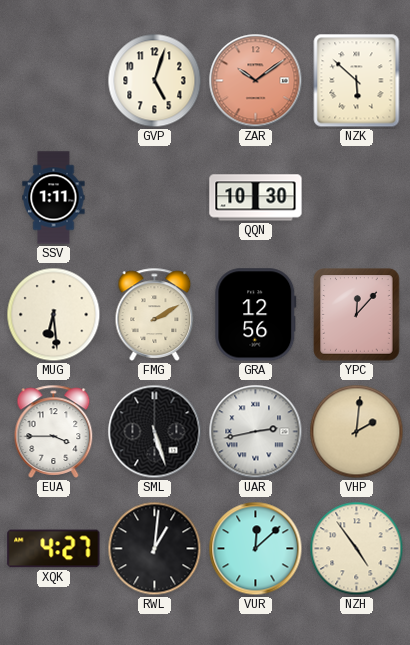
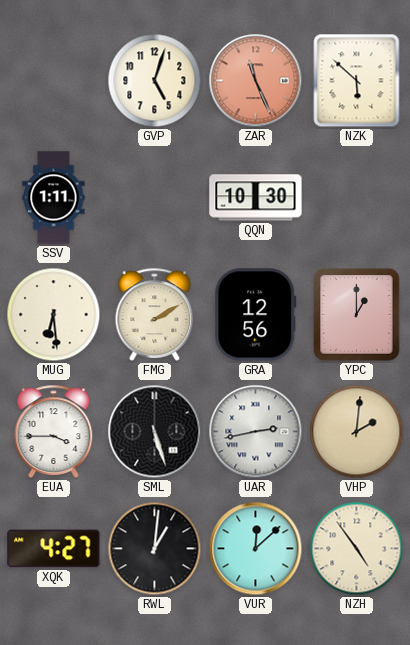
ZAR: 10:09 -> 11:26
YPC: 12:07 -> 1:00
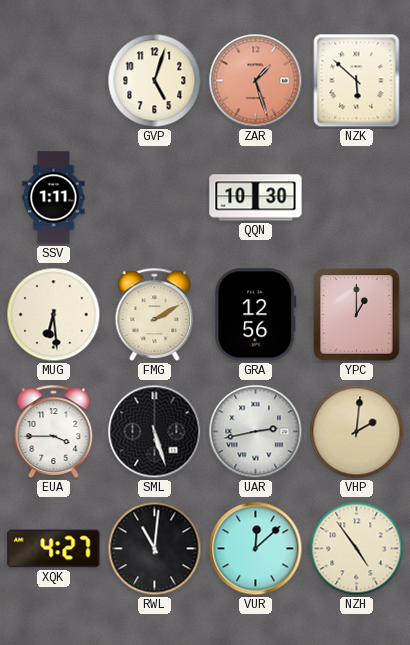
ZAR: 11:26 -> 1:27
RWL: 1:01 -> 11:01
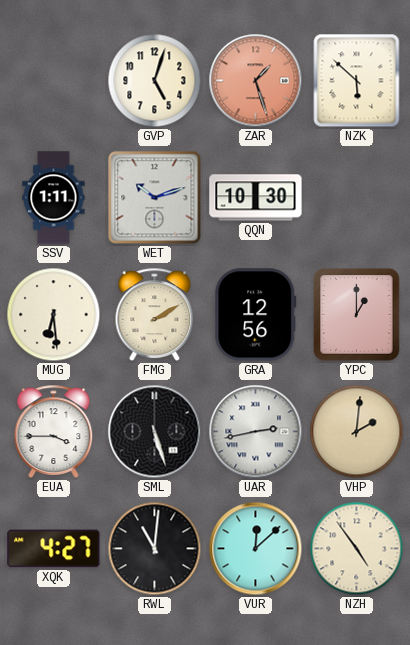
WET: none -> 10:12
